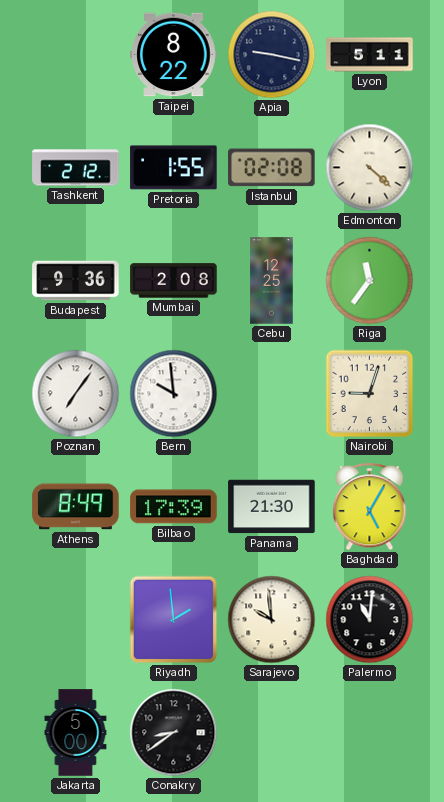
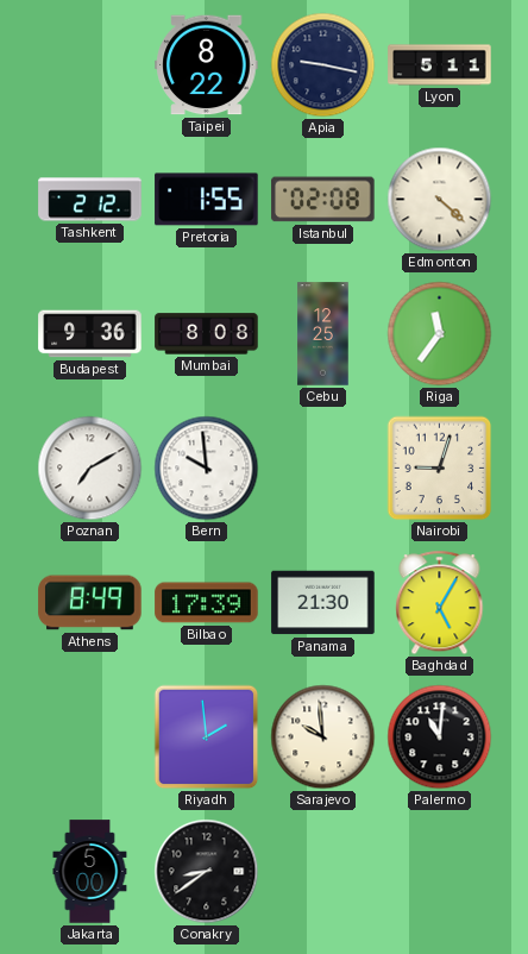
Mumbai: 2:08 -> 8:08
Poznan: 7:06 -> 7:10
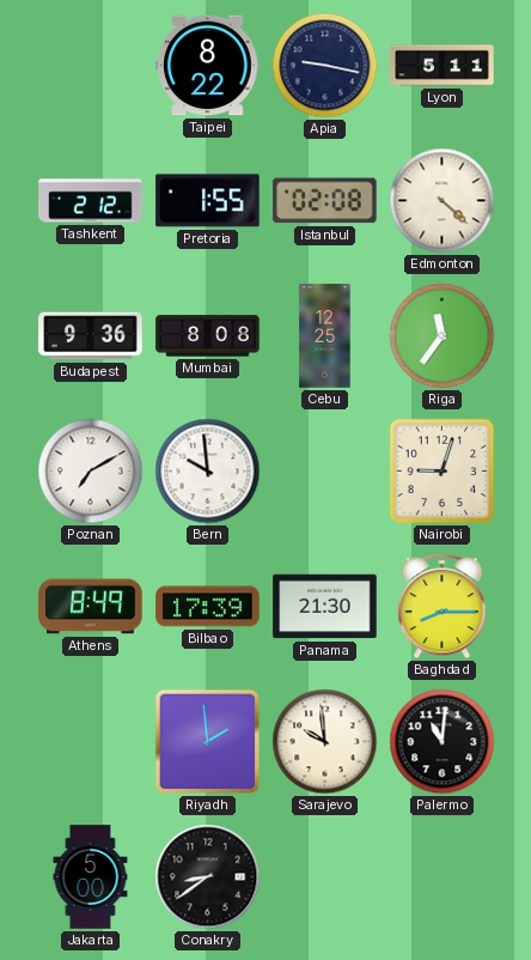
Baghdad: 5:05 -> 8:15
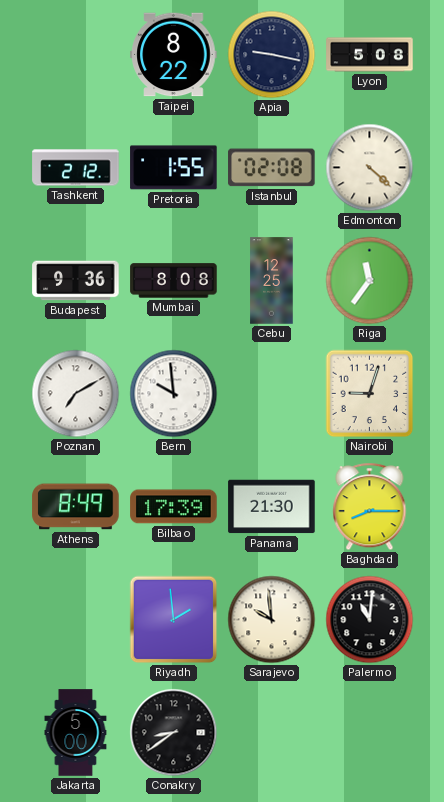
Lyon: 5:11 -> 5:08
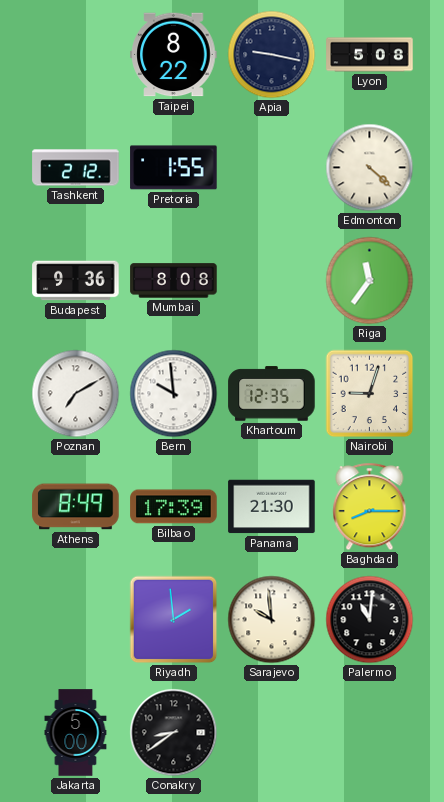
Istanbul: 02:08 -> none
Cebu: 12:25 -> none
Khartoum: none -> 12:35
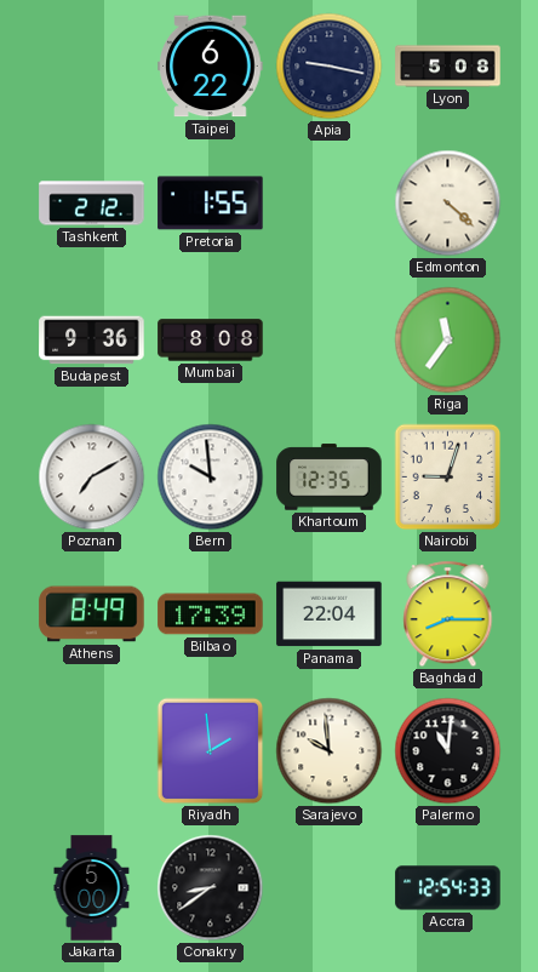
Taipei: 8:22 -> 6:22
Panama: 21:30 -> 22:04
Accra: none -> 12:54
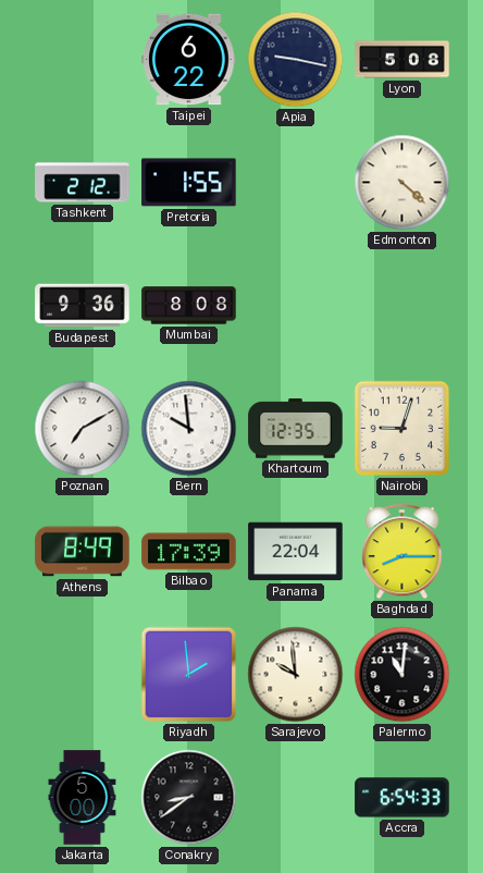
Riga: 11:36 -> none
Accra: 12:54 -> 6:54
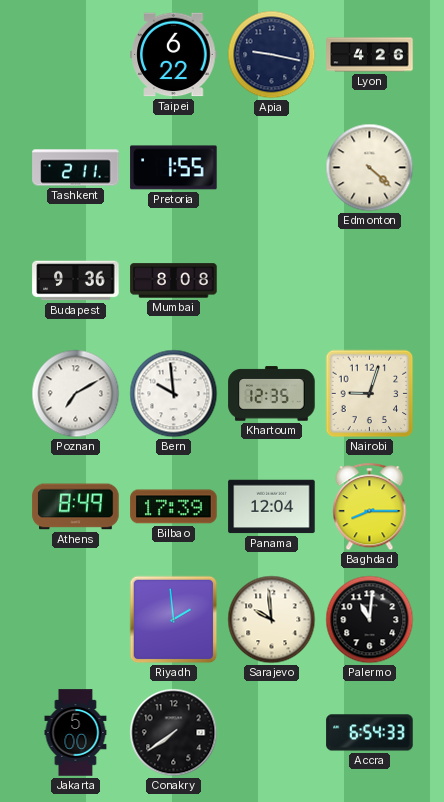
Lyon: 5:08 -> 4:26
Tashkent: 2:12 -> 2:11
Panama: 22:04 -> 12:04
Conakry: 8:39 -> 7:39
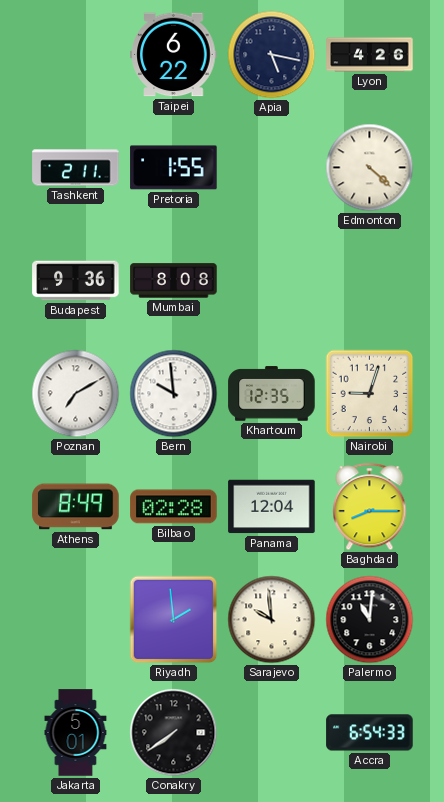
Apia: 9:17 -> 5:17
Bilbao: 17:39 -> 02:28
Jakarta: 5:00 -> 5:01
